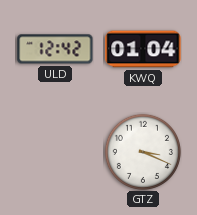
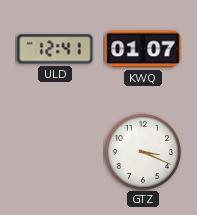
ULD: 12:42 -> 12:41
KWQ: 01:04 -> 01:07
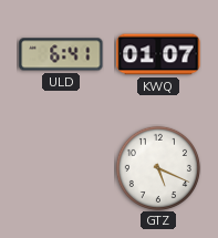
ULD: 12:41 -> 6:41
GTZ: 3:19 -> 5:19
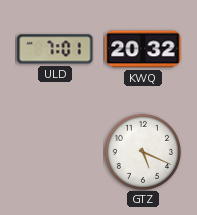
ULD: 6:41 -> 7:01
KWQ: 01:07 -> 20:32
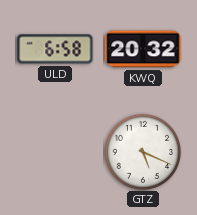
ULD: 7:01 -> 6:58
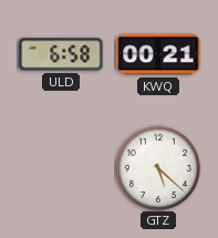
KWQ: 20:32 -> 00:21
GTZ: 5:19 -> 5:22
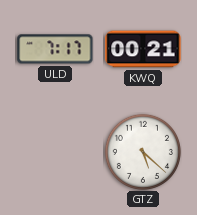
ULD: 6:58 -> 7:17
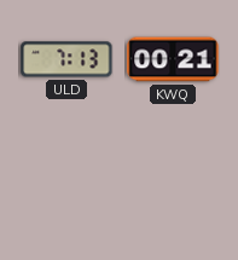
ULD: 7:17 -> 7:13
GTZ: 5:22 -> none
